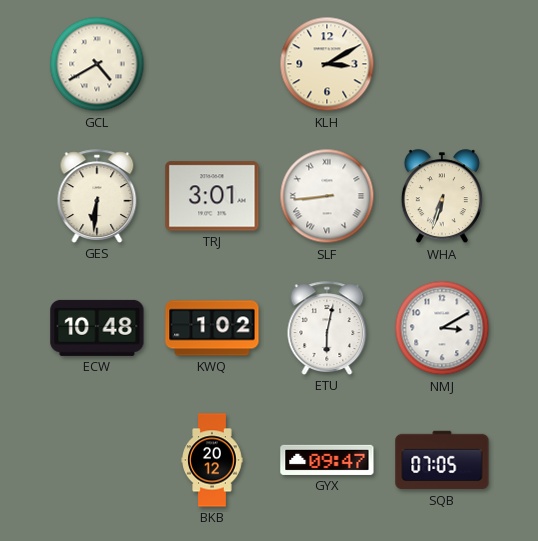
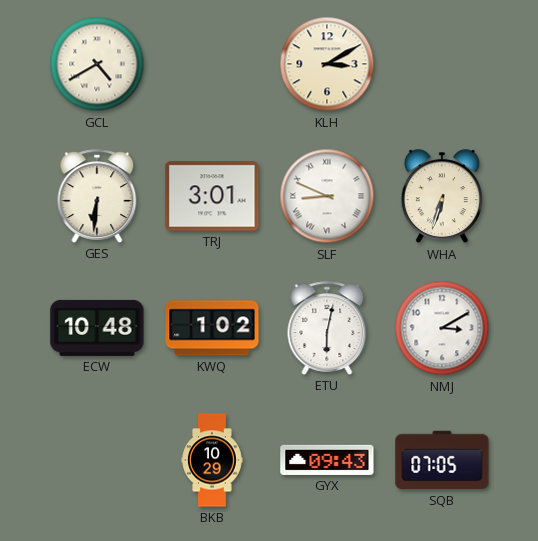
SLF: 8:44 -> 8:49
BKB: 20:12 -> 10:29
GYX: 09:47 -> 09:43
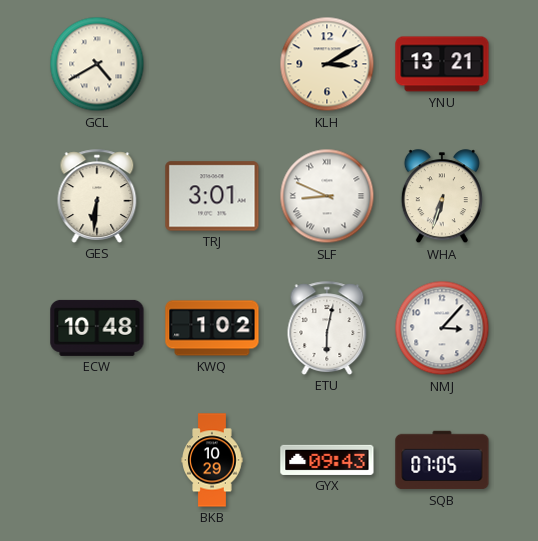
YNU: none -> 13:21
NMJ: 3:10 -> 3:07
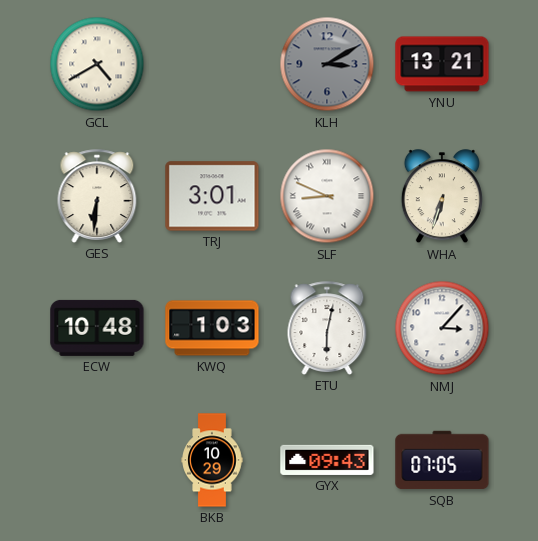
KLH dial: cream -> grey
KWQ: 1:02 -> 1:03
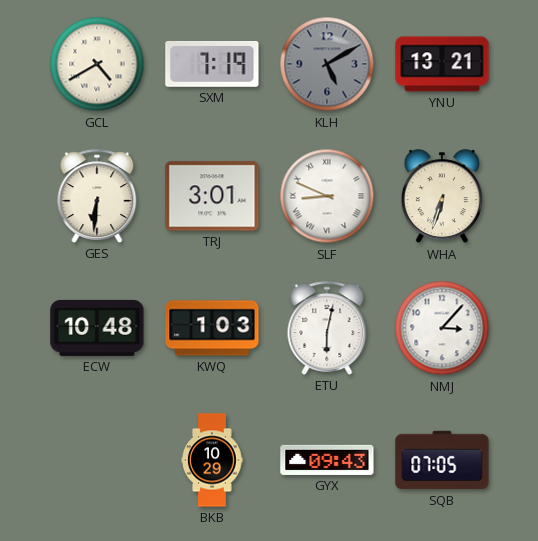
SXM: none -> 7:19
KLH: 3:10 -> 5:10
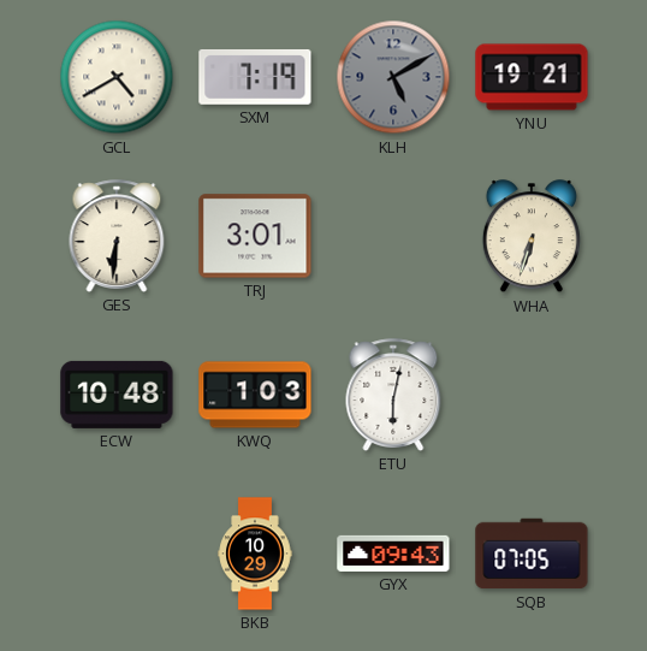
YNU: 13:21 -> 19:21
SLF: 8:49 -> none
NMJ: 3:07 -> none
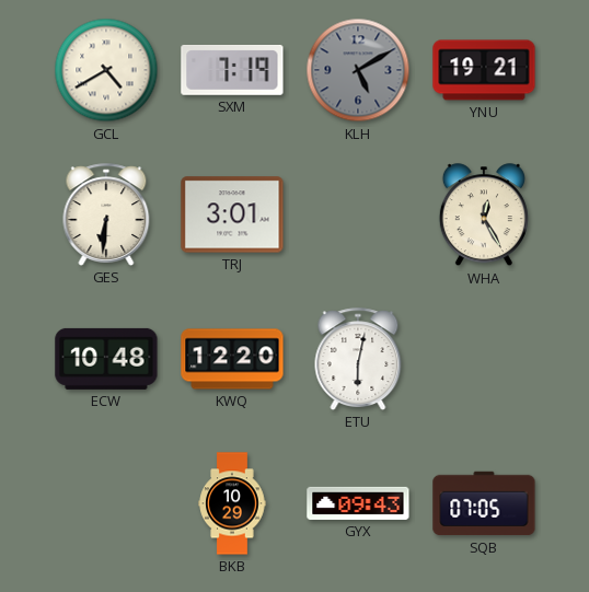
WHA: 6:33 -> 12:25
KWQ: 1:03 -> 12:20
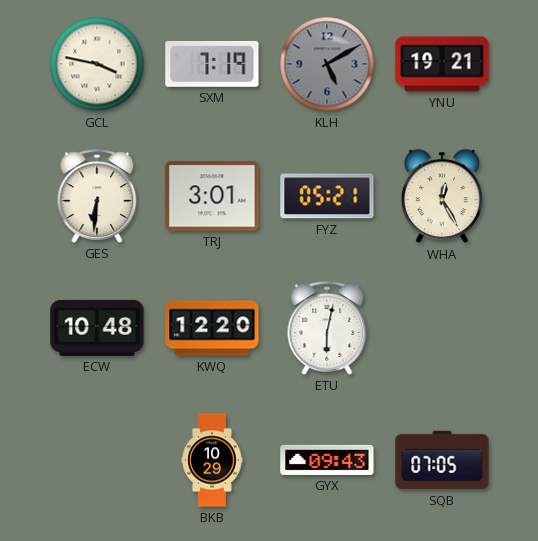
GCL: 4:40 -> 3:47
FYZ: none -> 05:21
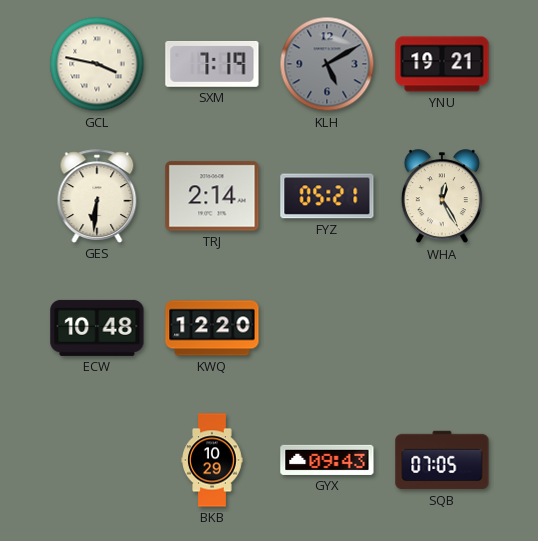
TRJ: 3:01 -> 2:14
ETU: 6:02 -> none
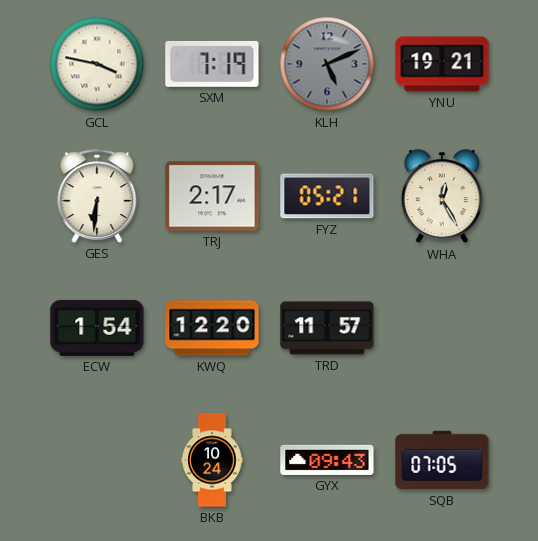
KLH: 5:10 -> 5:11
TRJ: 2:14 -> 2:17
ECW: 10:48 -> 1:54
TRD: none -> 11:57
BKB: 10:29 -> 10:24
